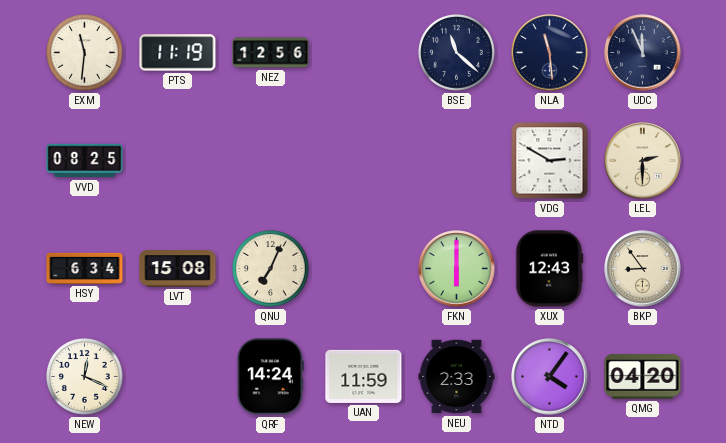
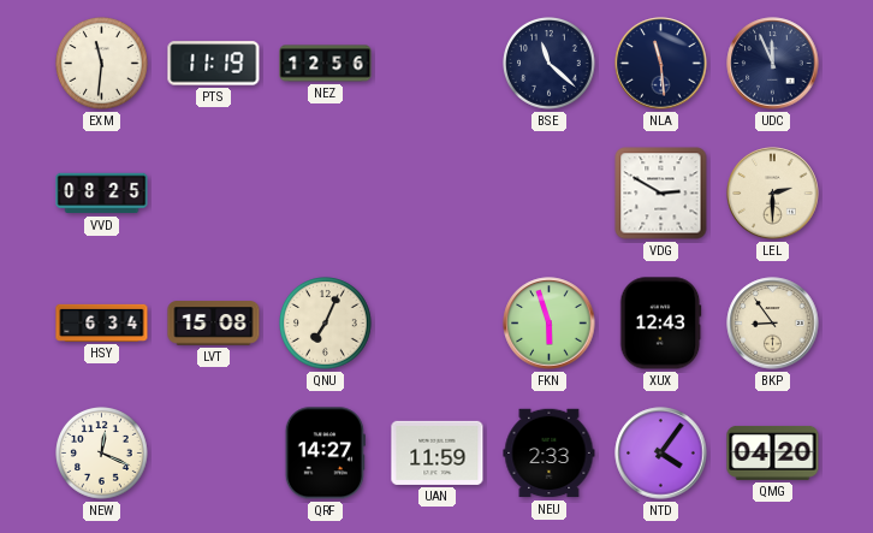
FKN: 6:00 -> 5:57
QRF: 14:24 -> 14:27
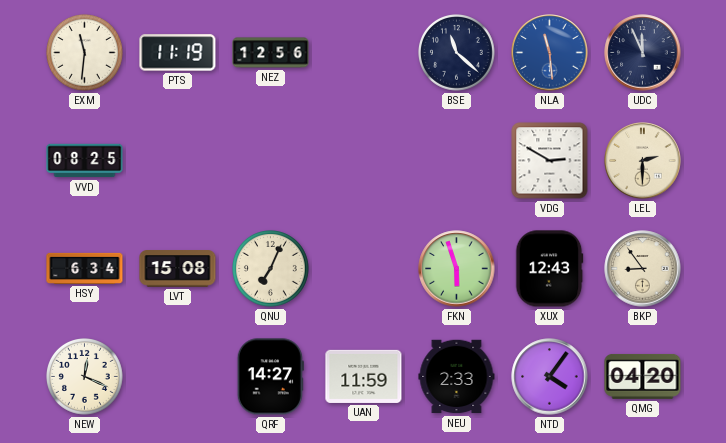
NLA dial: navy -> blue
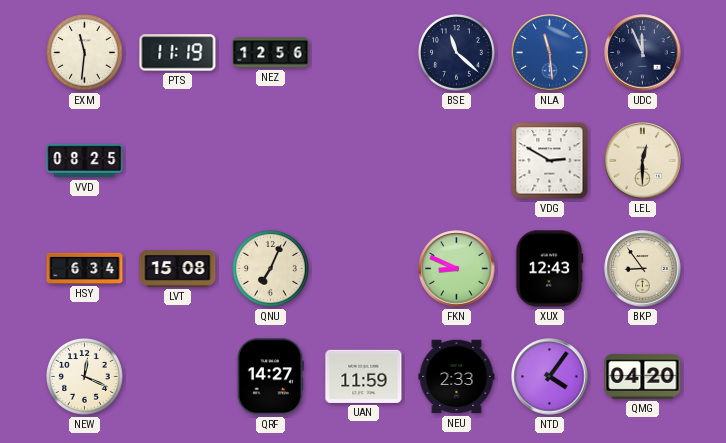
LEL: 2:30 -> 12:30
FKN: 5:57 -> 8:49
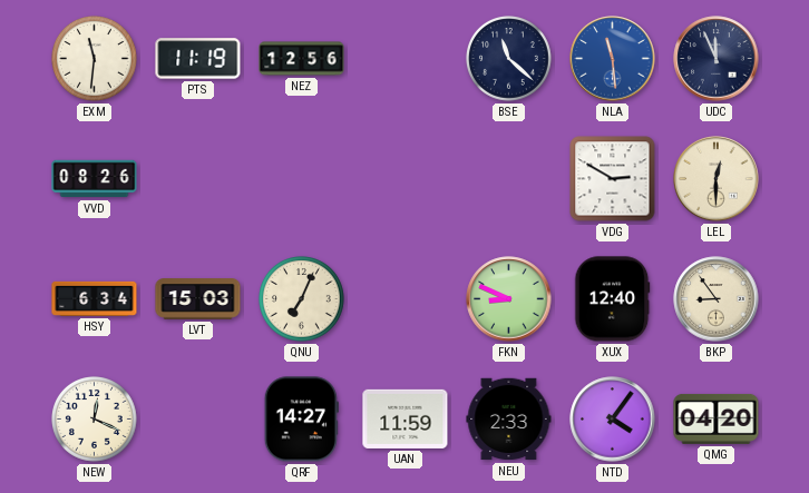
VVD: 08:25 -> 08:26
LVT: 15:08 -> 15:03
XUX: 12:43 -> 12:40
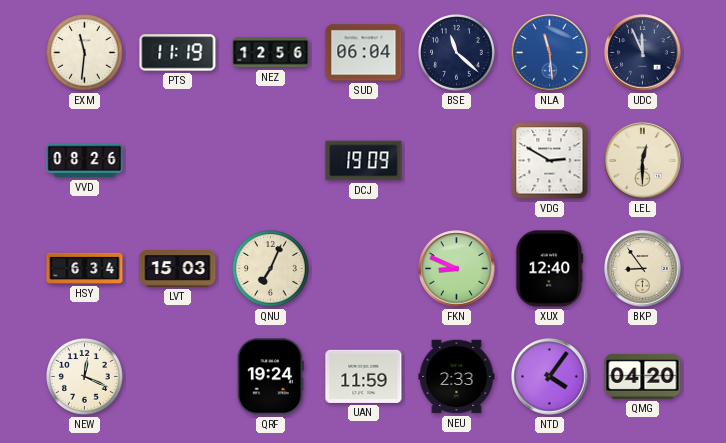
SUD: none -> 06:04
DCJ: none -> 19:09
QRF: 14:27 -> 19:24
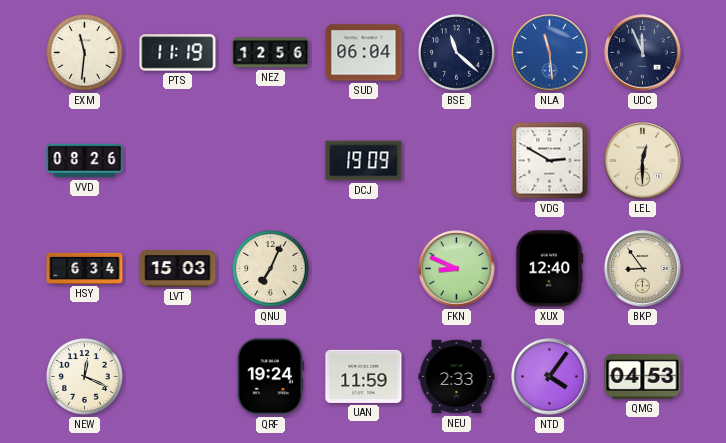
QMG: 04:20 -> 04:53
